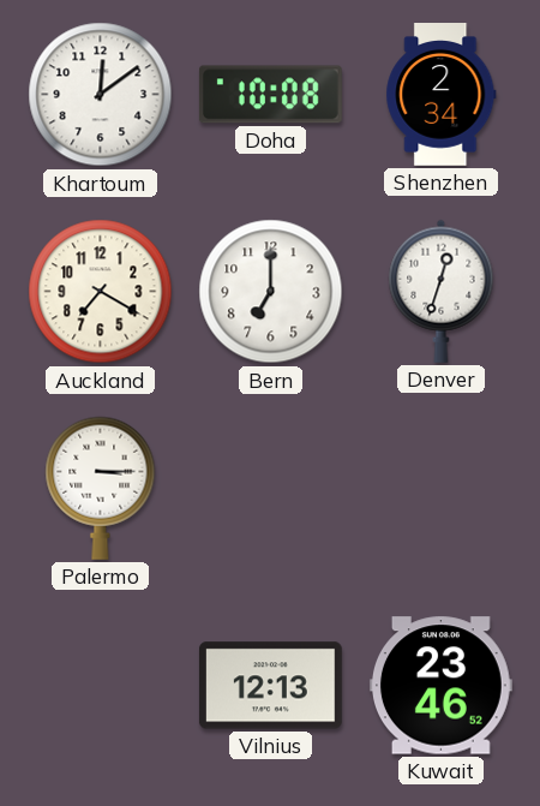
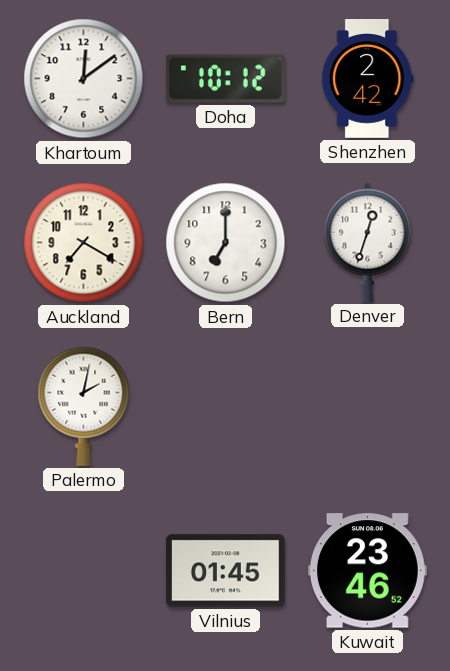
Doha: 10:08 -> 10:12
Shenzhen: 2:34 -> 2:42
Palermo: 3:15 -> 2:02
Vilnius: 12:13 -> 01:45
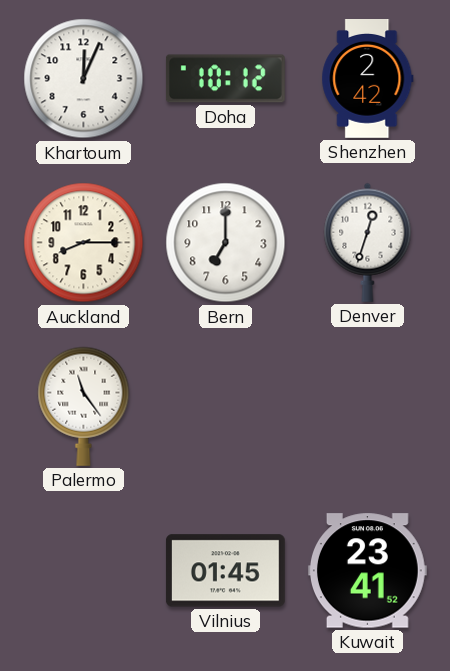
Khartoum: 12:09 -> 12:04
Auckland: 7:20 -> 8:15
Palermo: 2:02 -> 11:24
Kuwait: 23:46 -> 23:41
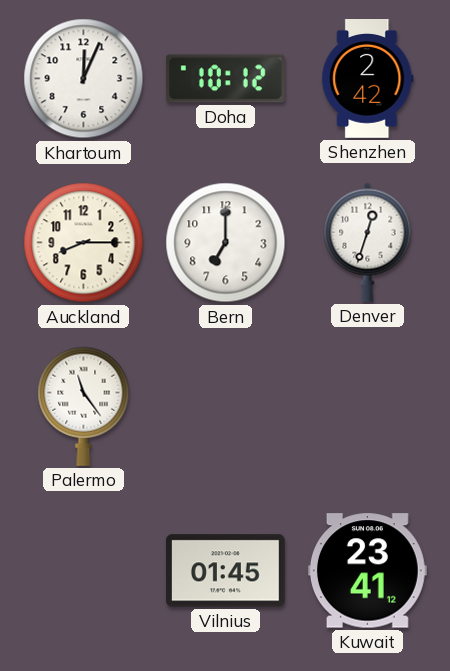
Kuwait: 23:41:52 -> 23:41:12
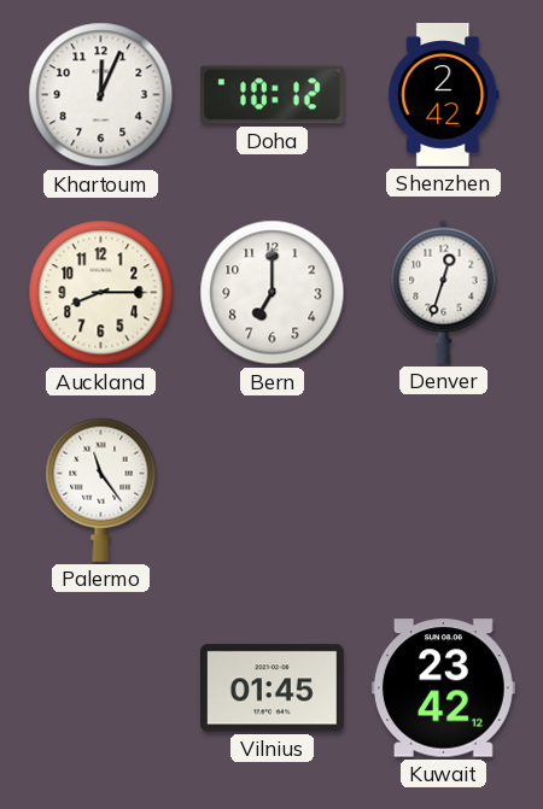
Kuwait: 23:41 -> 23:42
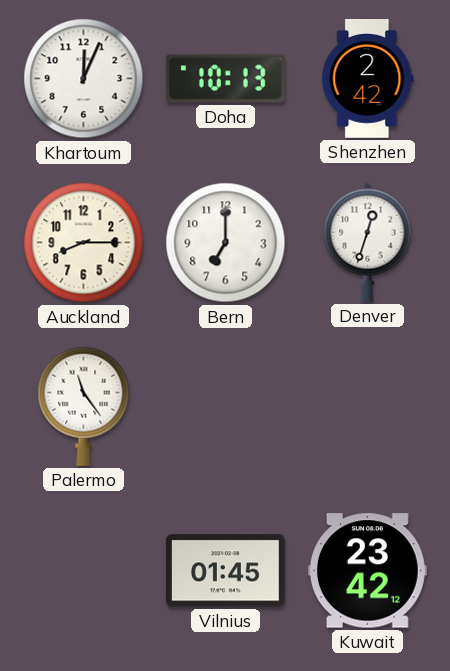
Doha: 10:12 -> 10:13
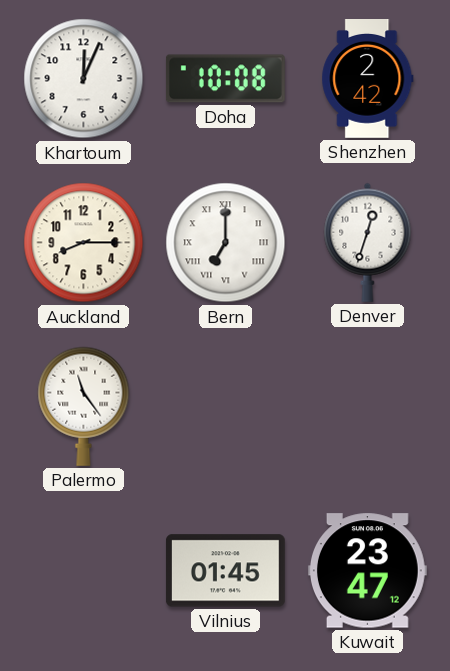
Doha: 10:13 -> 10:08
Bern numerals: Arabic -> Roman
Kuwait: 23:42 -> 23:47
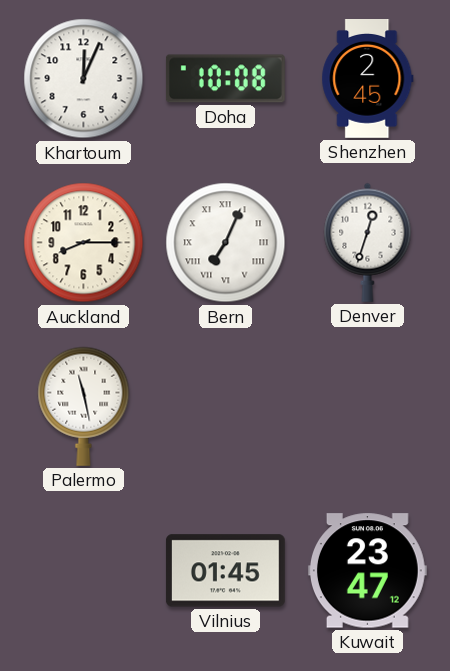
Shenzhen: 2:42 -> 2:45
Bern: 7:00 -> 7:04
Palermo: 11:24 -> 11:28
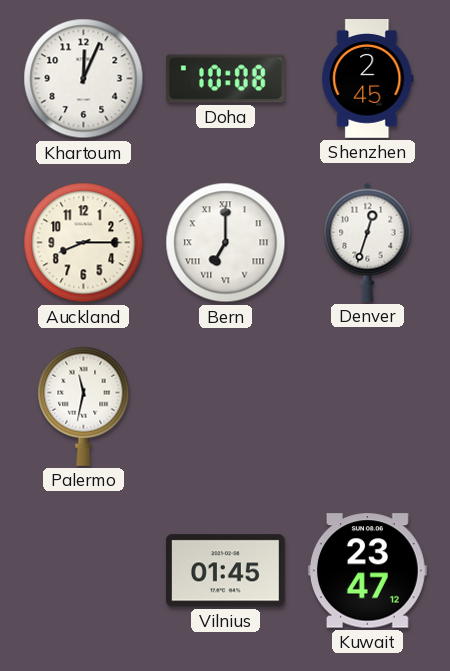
Bern: 7:04 -> 7:00
Palermo: 11:28 -> 11:32
